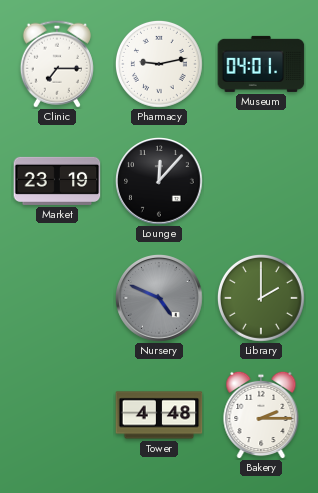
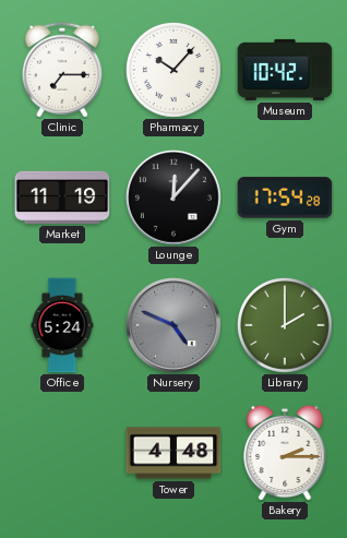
Pharmacy: 9:13 -> 10:07
Museum: 04:01 -> 10:42
Market: 23:19 -> 11:19
Gym: none -> 17:54
Office: none -> 5:24
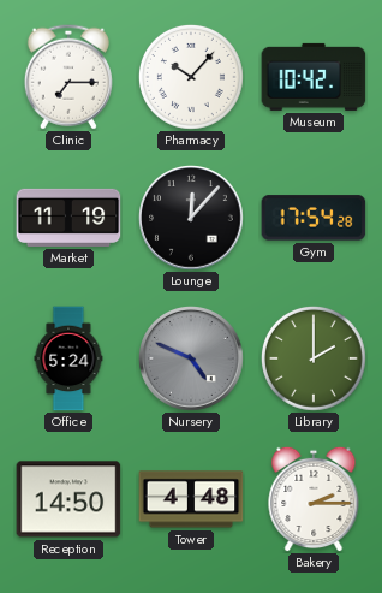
Reception: none -> 14:50
